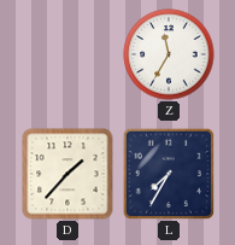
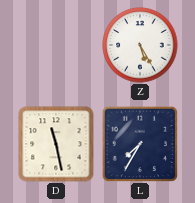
Z: 11:35 -> 5:25
D: 1:37 -> 11:28
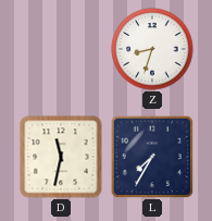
Z: 5:25 -> 8:33
D: 11:28 -> 11:32
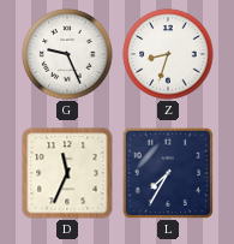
G: none -> 9:26
D: 11:32 -> 11:34
